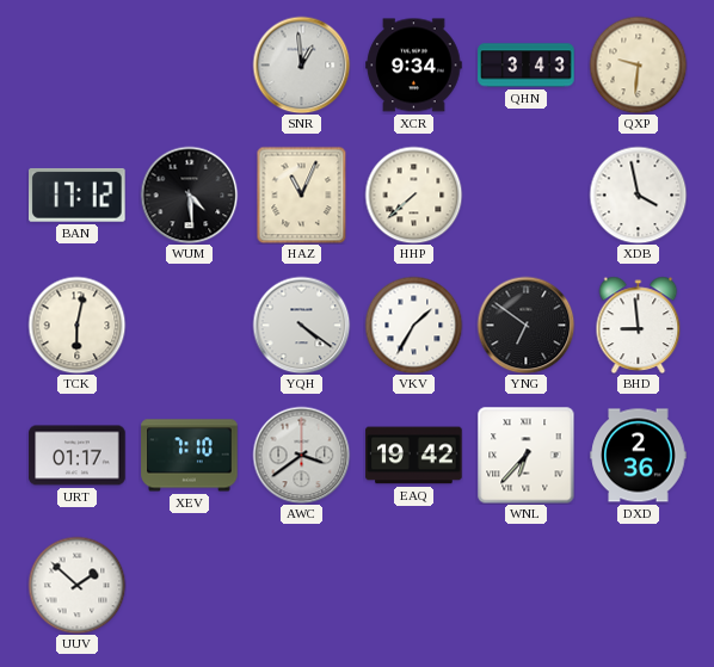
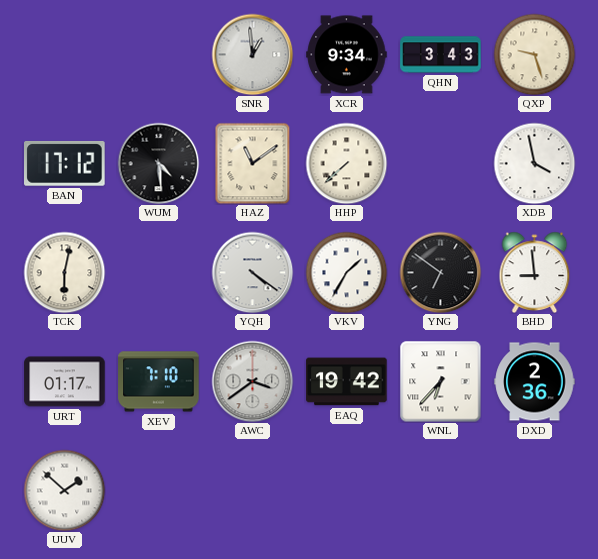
QXP: 9:31 -> 9:27
HAZ: 11:04 -> 11:09
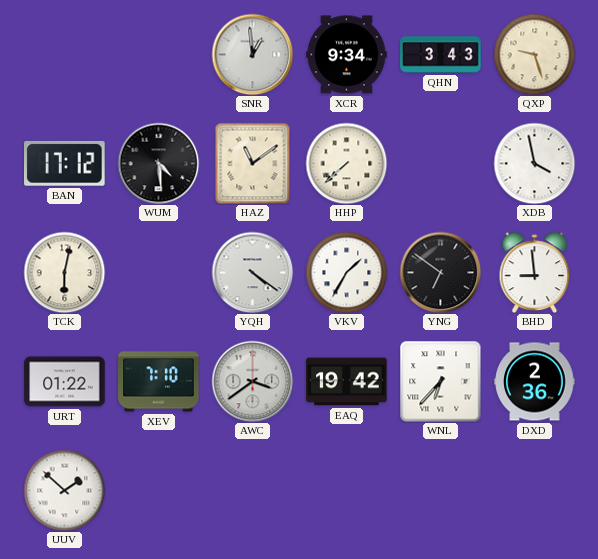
URT: 01:17 -> 01:22
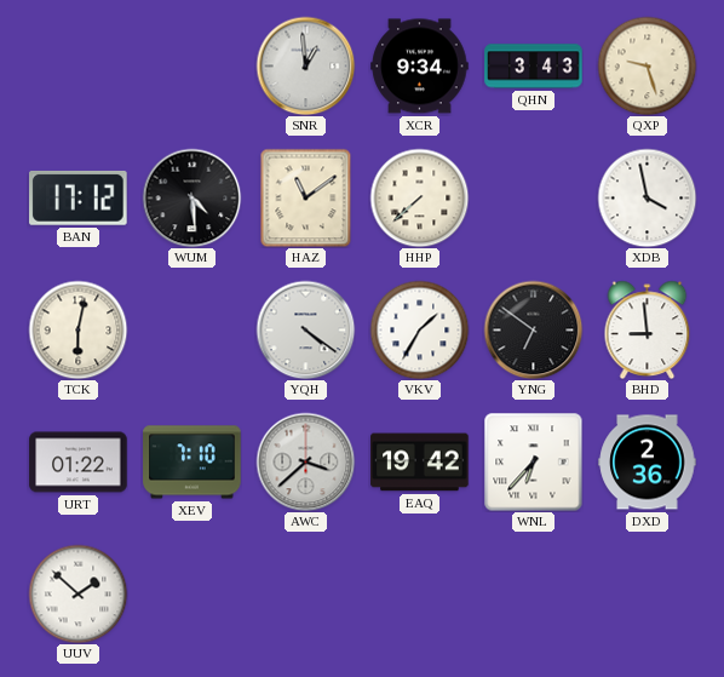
AWC: 3:39 -> 3:38
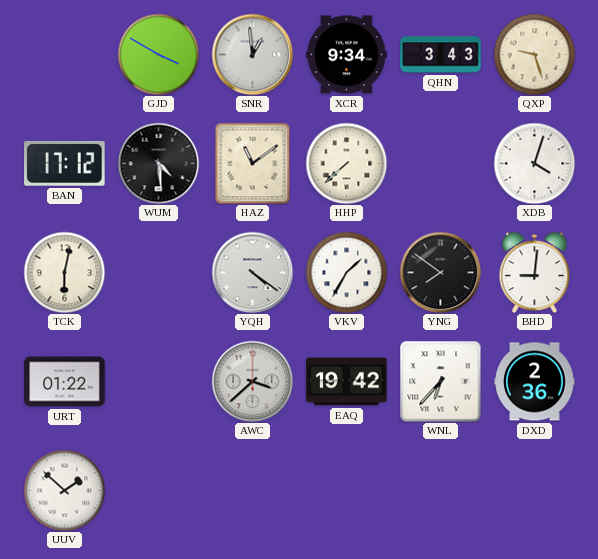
GJD: none -> 3:50
XDB: 3:58 -> 4:03
YNG: 6:51 -> 7:51
BHD: 8:59 -> 9:01
XEV: 7:10 -> none
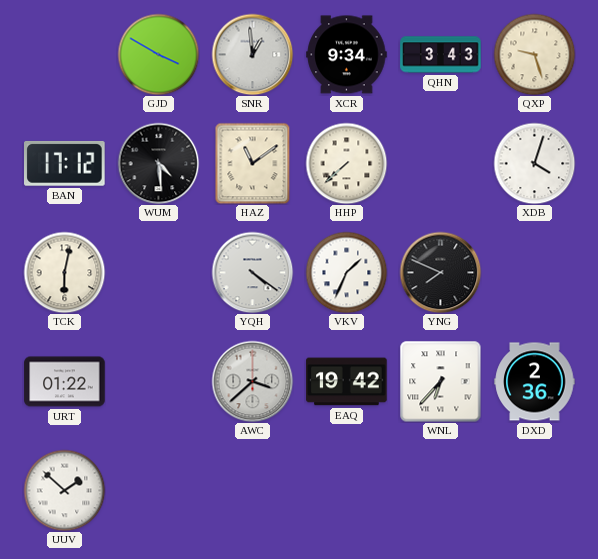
VKV: 1:35 -> 1:34
YNG: 7:51 -> 7:49
BHD: 9:01 -> none
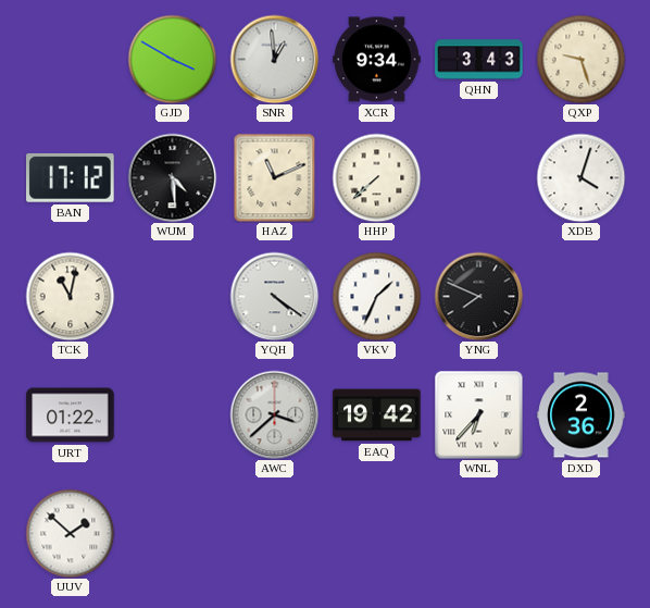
HAZ: 11:09 -> 11:11
TCK: 6:02 -> 11:02
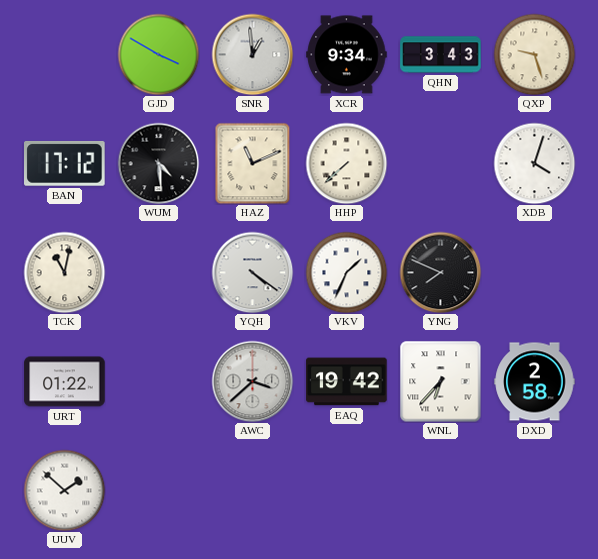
DXD: 2:36 -> 2:58
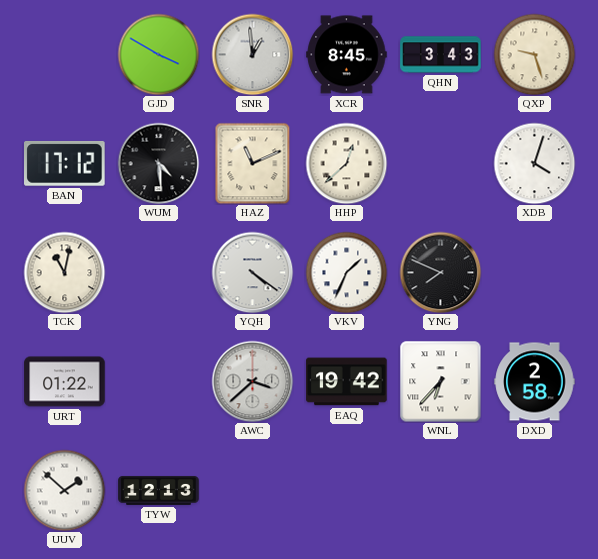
XCR: 9:34 -> 8:45
HHP: 7:38 -> 12:38
TYW: none -> 12:13
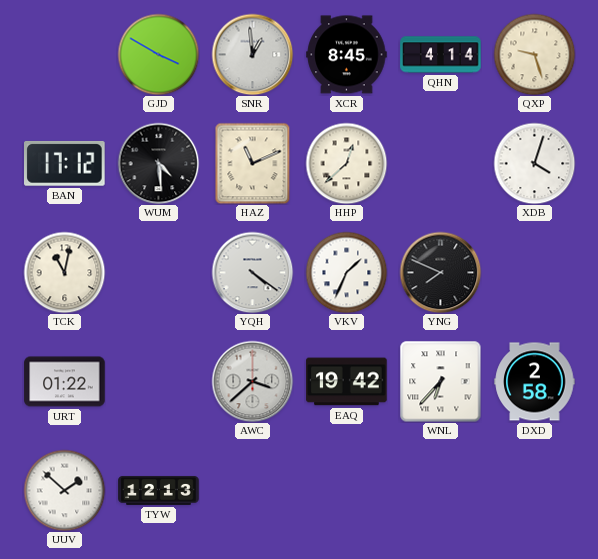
QHN: 3:43 -> 4:14
